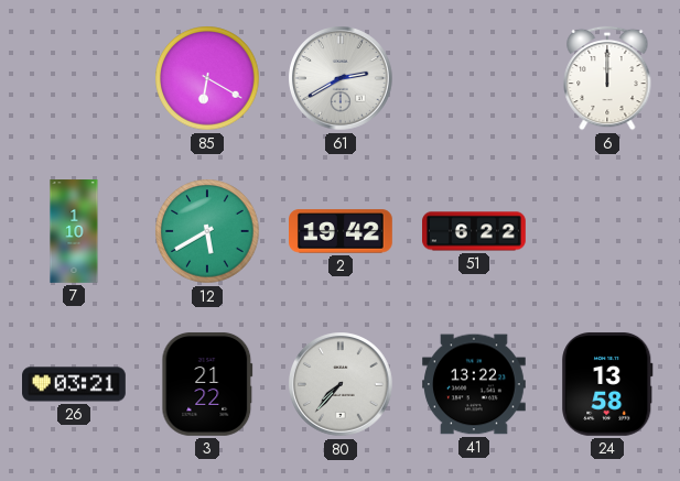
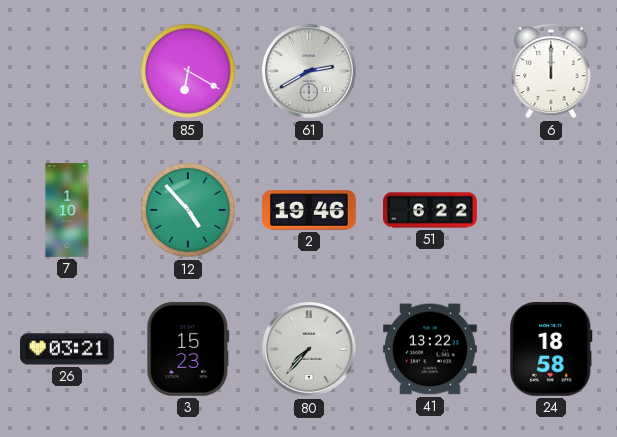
12: 5:40 -> 4:53
2: 19:42 -> 19:46
3: 21:22 -> 15:23
24: 13:58 -> 18:58
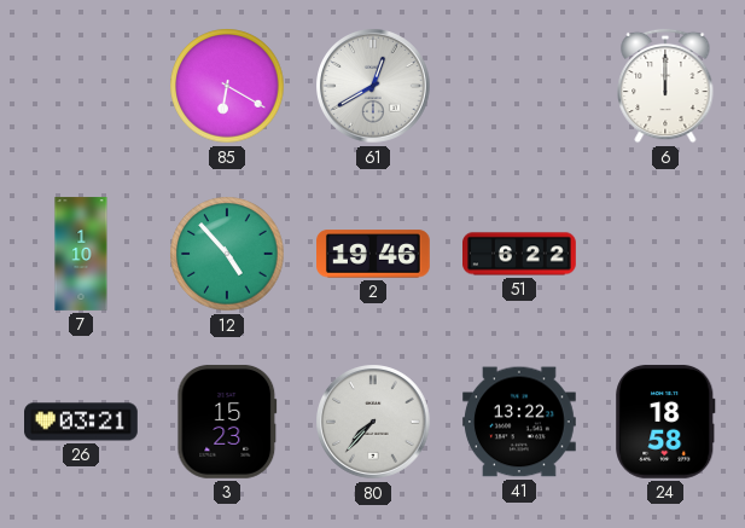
61: 2:40 -> 12:40
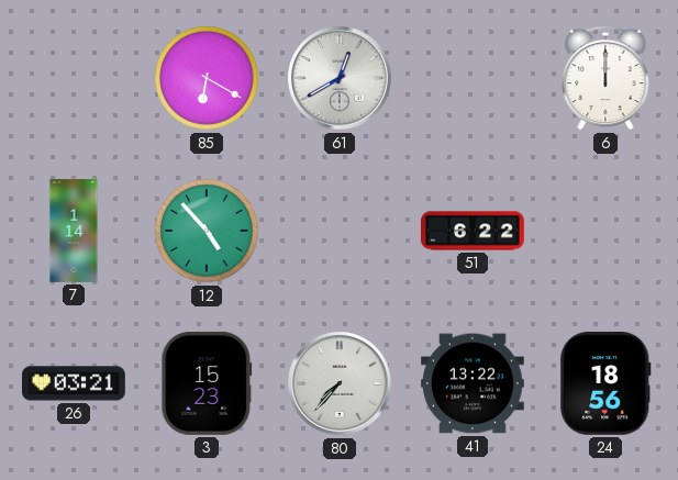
7: 1:10 -> 1:14
2: 19:46 -> none
24: 18:58 -> 18:56
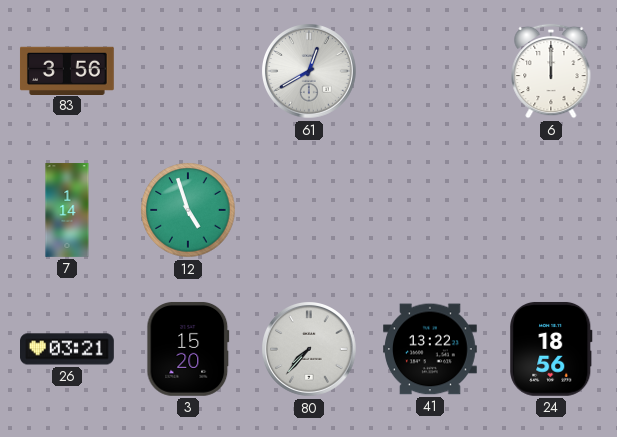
83: none -> 3:56
85: 6:20 -> none
12: 4:53 -> 4:57
51: 6:22 -> none
3: 15:23 -> 15:20
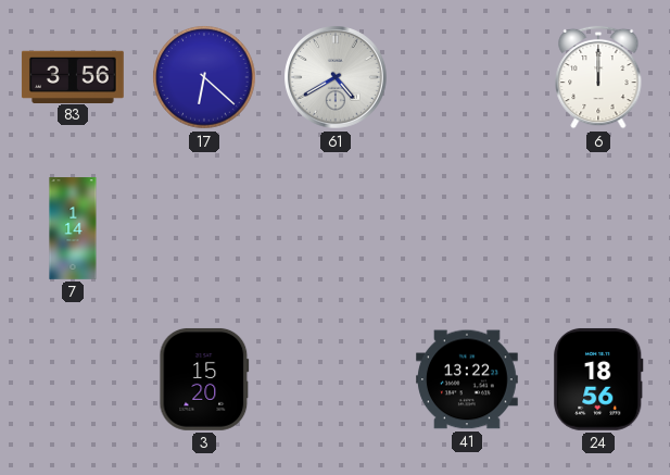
17: none -> 6:22
61: 12:40 -> 4:40
12: 4:57 -> none
26: 03:21 -> none
80: 7:37 -> none
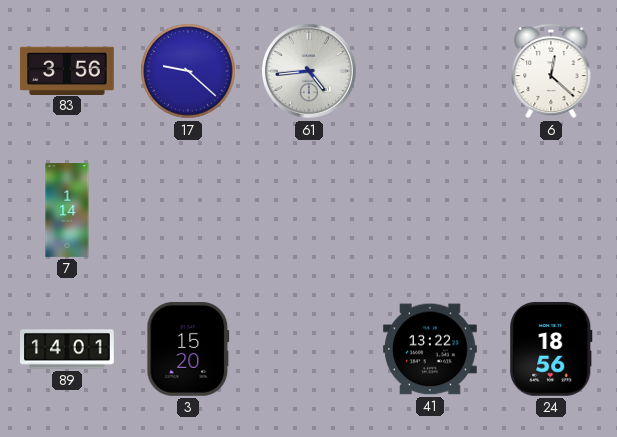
17: 6:22 -> 9:22
61: 4:40 -> 4:44
6: 12:00 -> 12:22
89: none -> 14:01
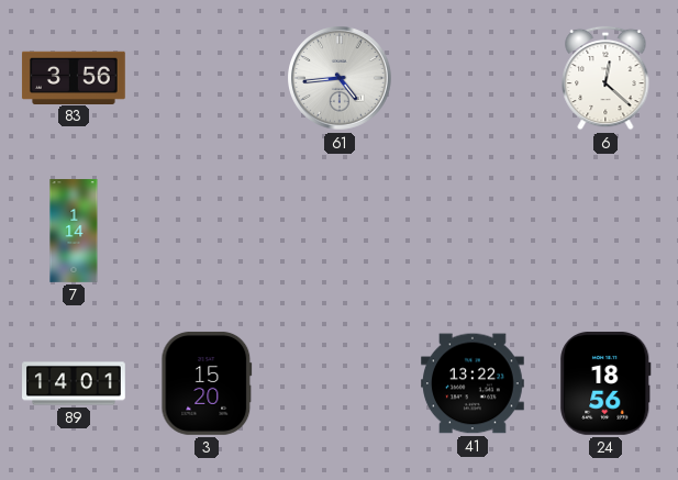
17: 9:22 -> none
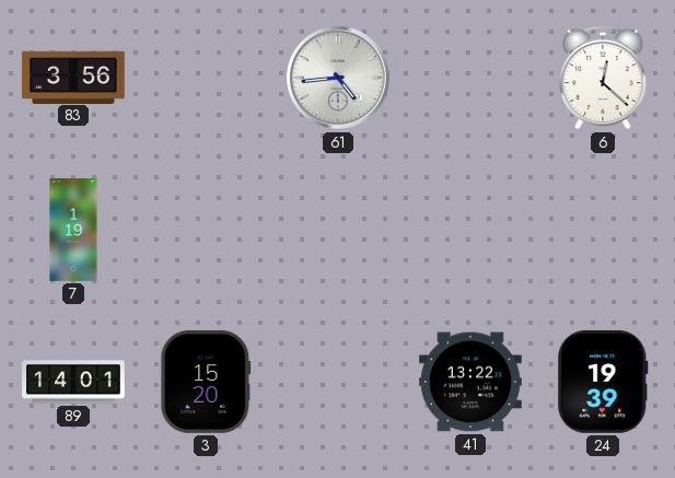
7: 1:14 -> 1:19
24: 18:56 -> 19:39
